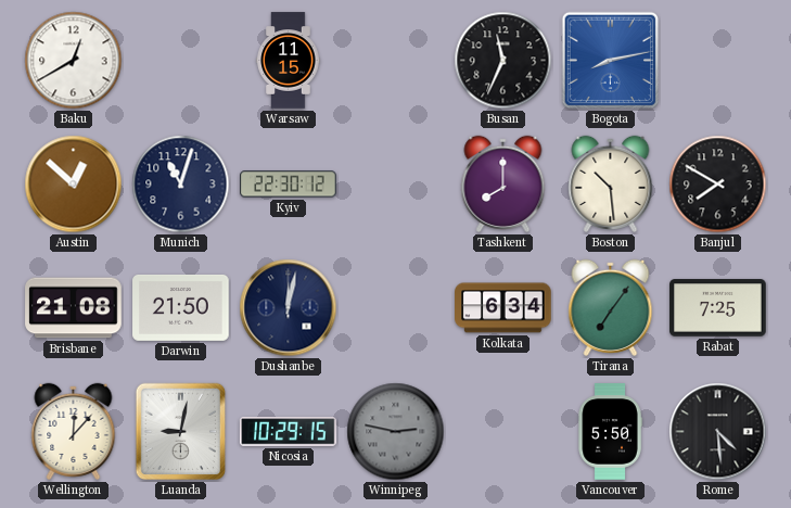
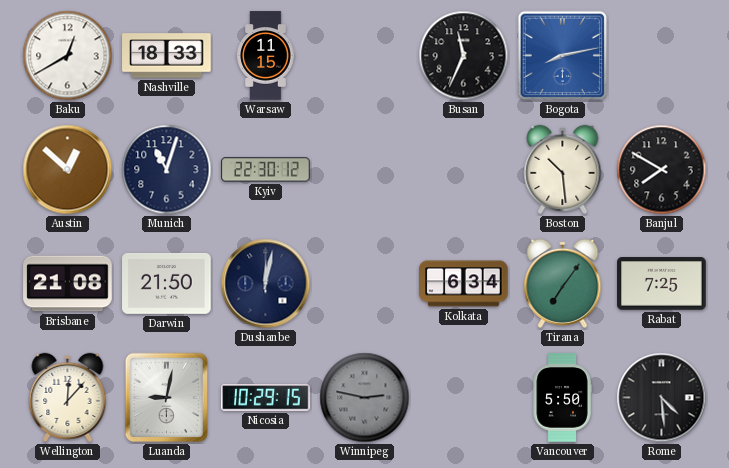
Nashville: none -> 18:33
Tashkent: 8:00 -> none
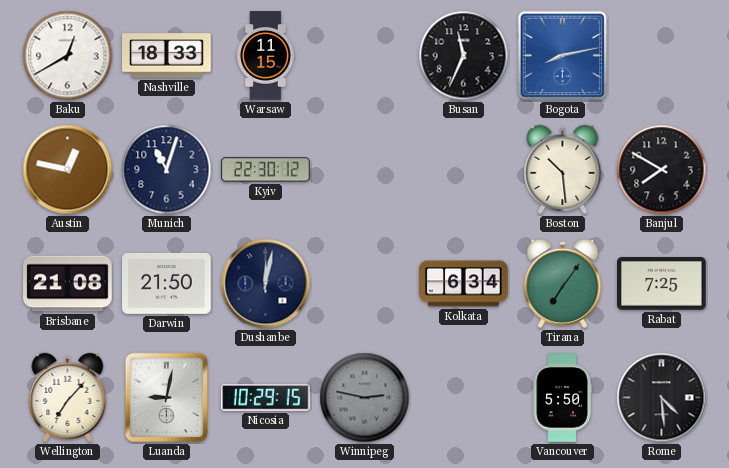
Austin: 12:52 -> 12:47
Wellington: 12:07 -> 7:07
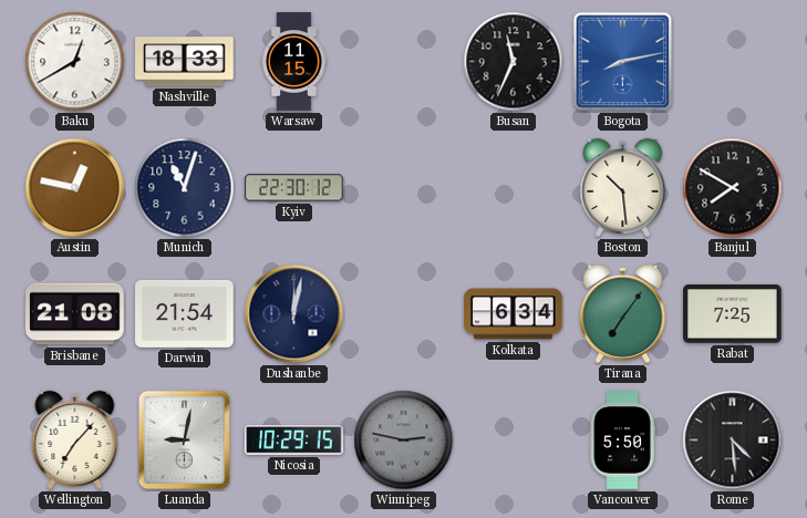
Darwin: 21:50 -> 21:54
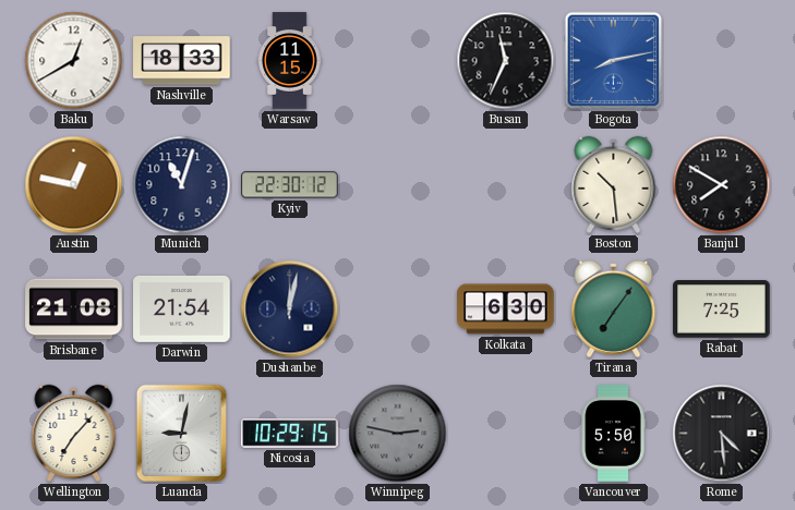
Kolkata: 6:34 -> 6:30
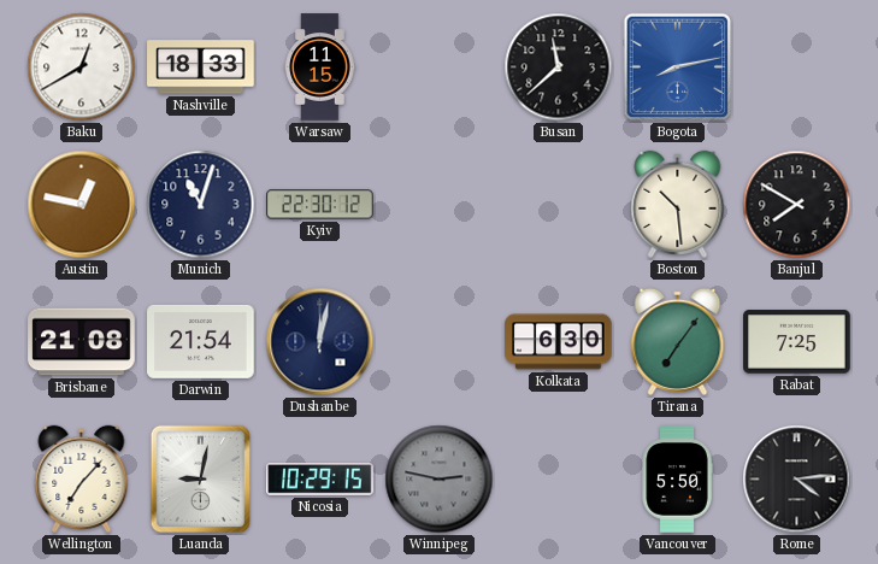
Busan: 11:34 -> 11:38
Rome: 4:29 -> 4:14
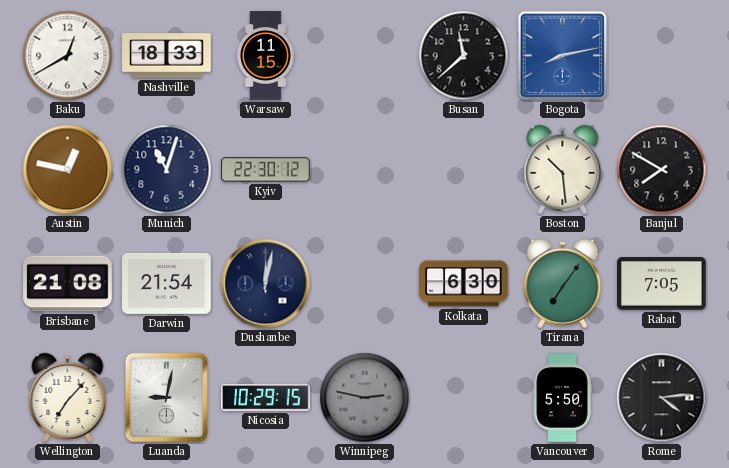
Rabat: 7:25 -> 7:05
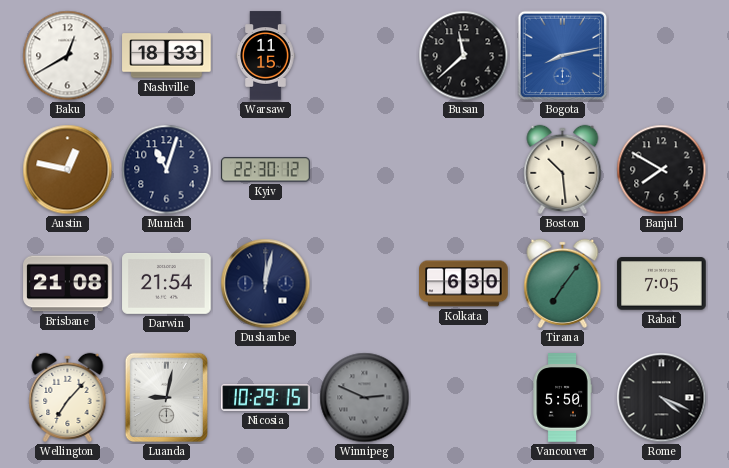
Winnipeg: 2:47 -> 2:49
Rome: 4:14 -> 4:19
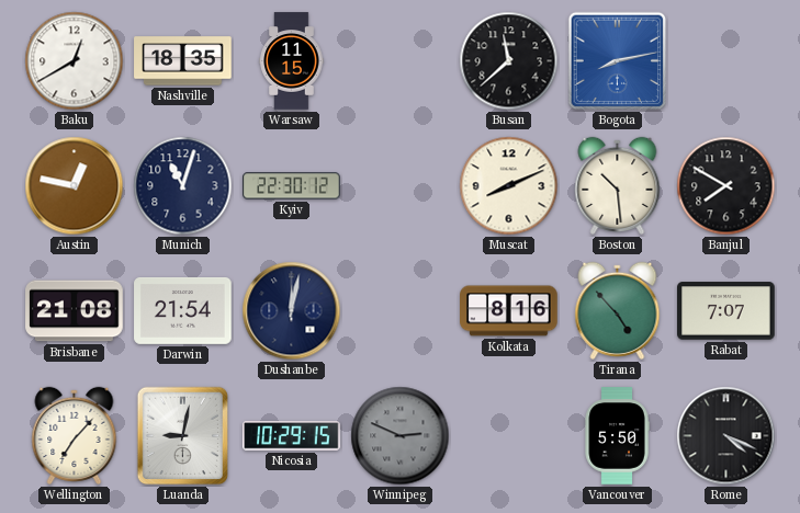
Nashville: 18:33 -> 18:35
Muscat: none -> 8:11
Kolkata: 6:30 -> 8:16
Tirana: 7:06 -> 4:53
Rabat: 7:05 -> 7:07
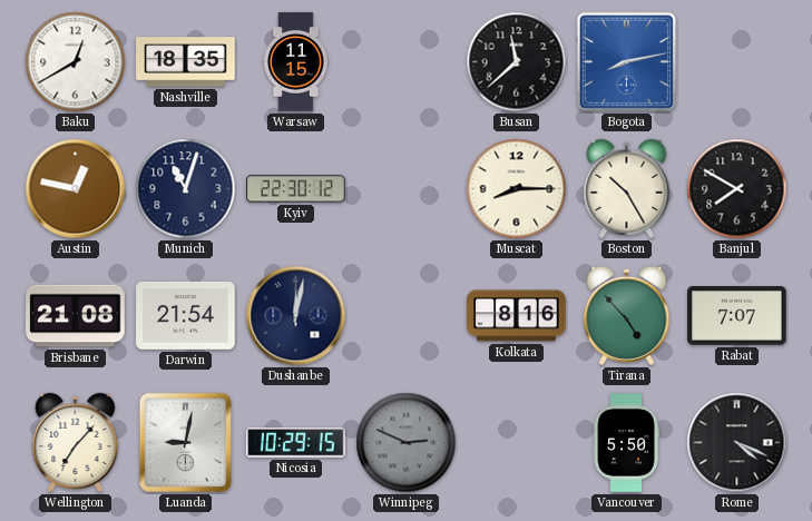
Muscat: 8:11 -> 8:15
Boston: 10:29 -> 10:25
